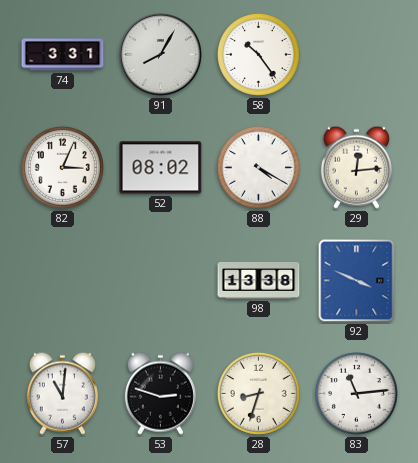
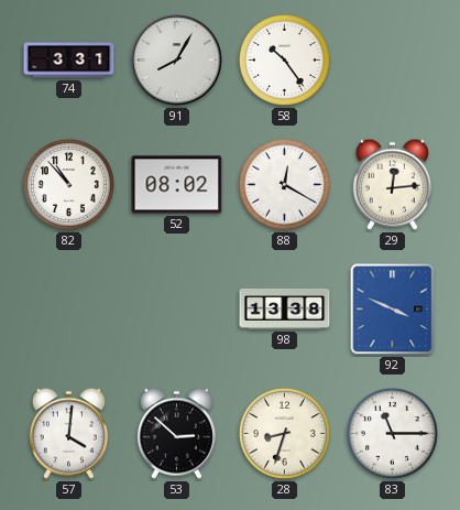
82: 3:04 -> 10:53
88: 4:20 -> 12:20
57: 11:01 -> 4:01
53: 2:48 -> 2:52
83: 11:14 -> 11:15
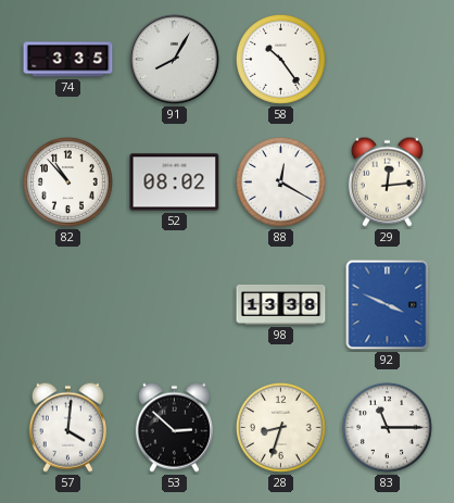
74: 3:31 -> 3:35
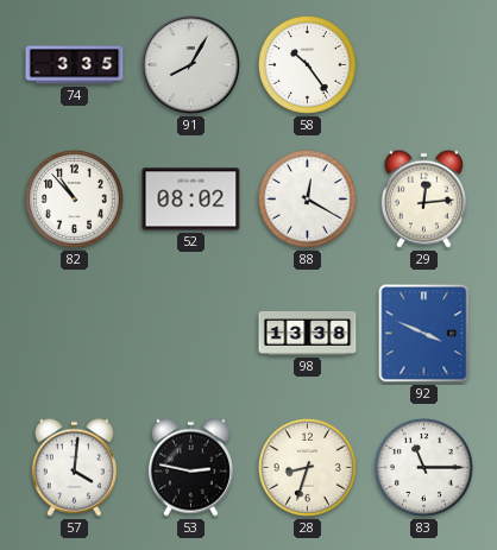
53: 2:52 -> 2:47
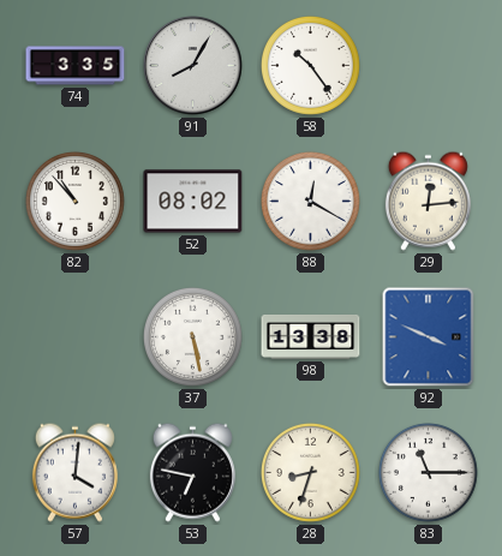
37: none -> 5:28
53: 2:47 -> 6:47
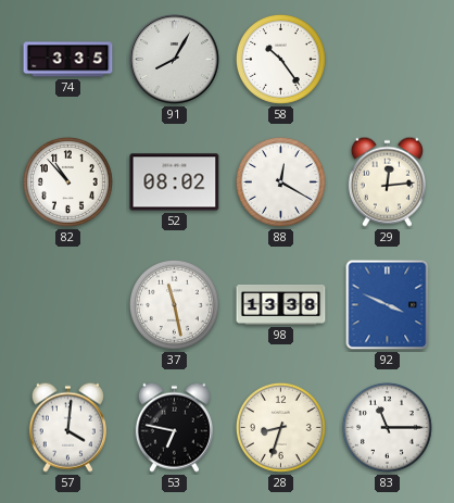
37: 5:28 -> 11:28
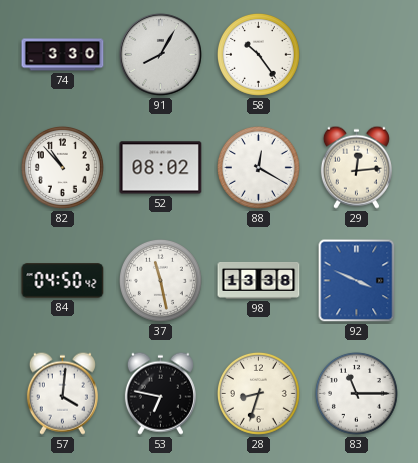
74: 3:35 -> 3:30
84: none -> 04:50
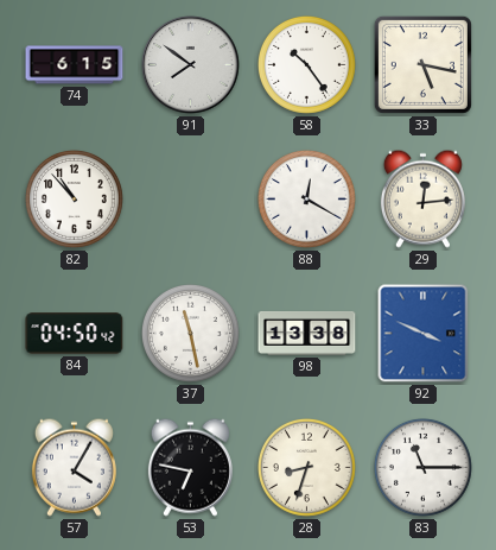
74: 3:30 -> 6:15
91: 8:05 -> 7:51
33: none -> 5:17
52: 08:02 -> none
57: 4:01 -> 4:05
